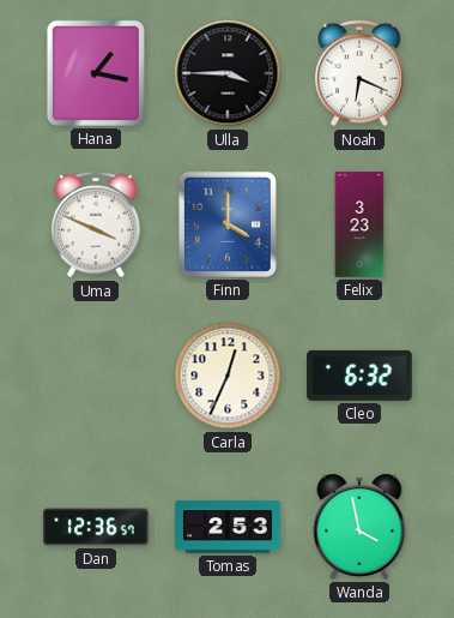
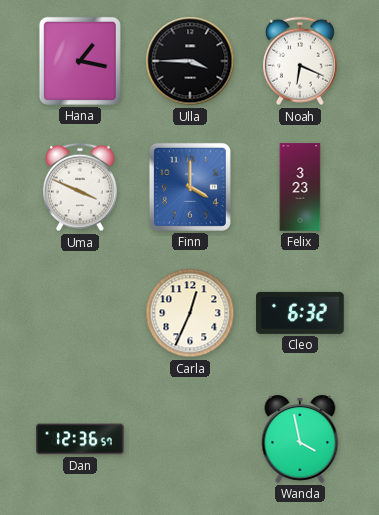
Tomas: 2:53 -> none
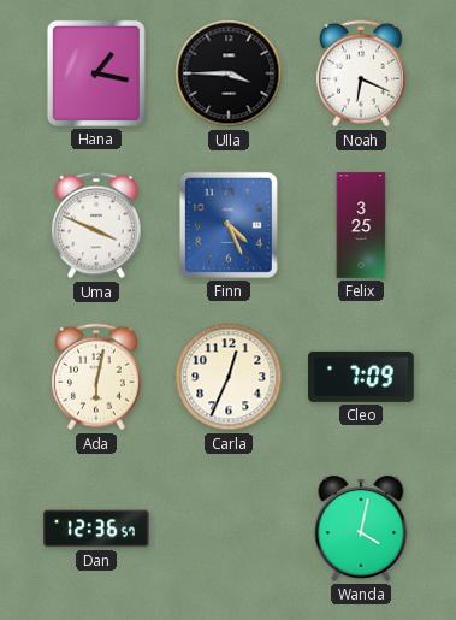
Finn: 4:00 -> 4:26
Felix: 3:23 -> 3:25
Ada: none -> 6:02
Cleo: 6:32 -> 7:09
Wanda: 3:58 -> 4:02
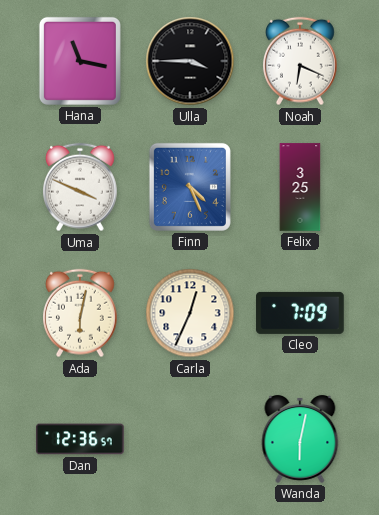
Hana: 1:17 -> 11:17
Wanda: 4:02 -> 6:02
